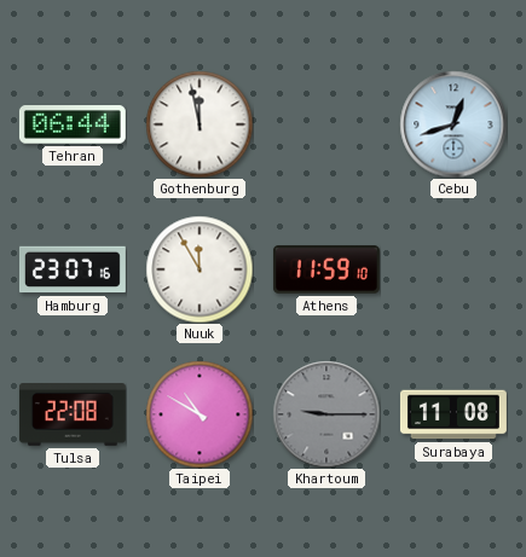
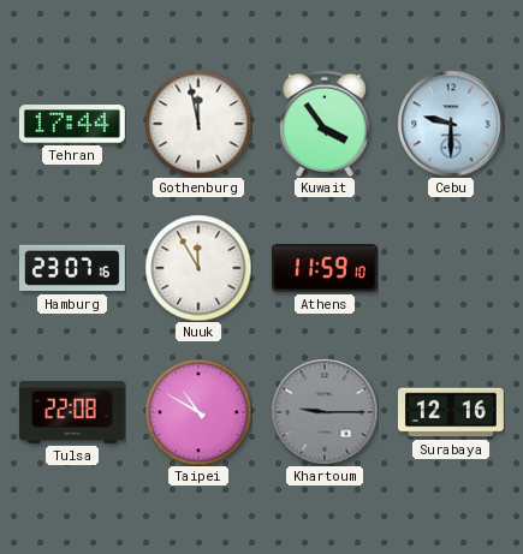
Tehran: 06:44 -> 17:44
Kuwait: none -> 3:54
Cebu: 12:42 -> 9:30
Surabaya: 11:08 -> 12:16
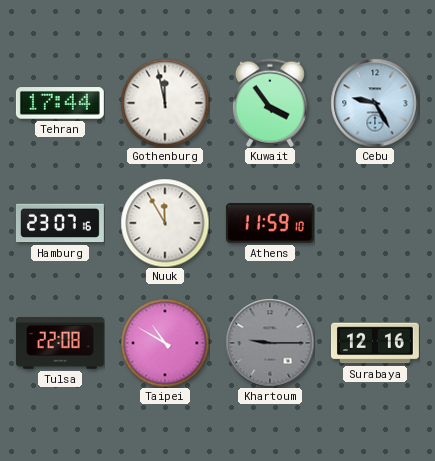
Cebu: 9:30 -> 9:25
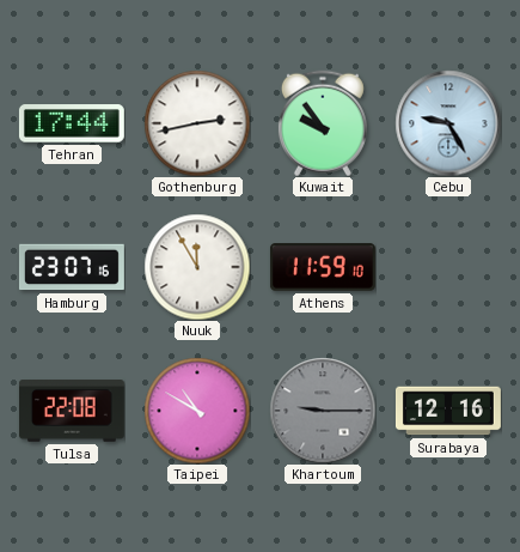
Gothenburg: 11:58 -> 2:43
Kuwait: 3:54 -> 9:54
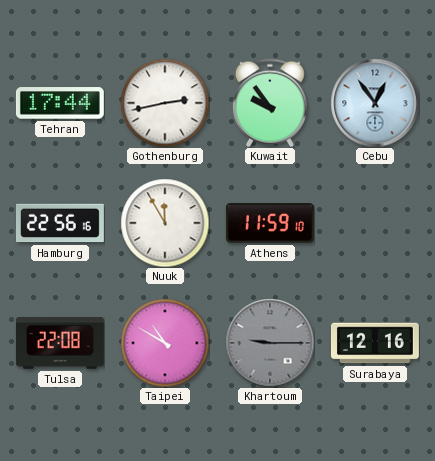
Cebu: 9:25 -> 12:54
Hamburg: 23:07 -> 22:56
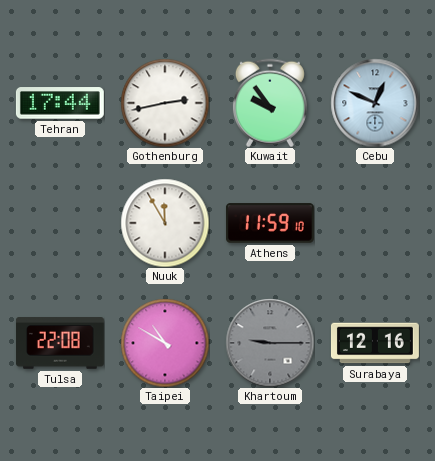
Cebu: 12:54 -> 12:49
Hamburg: 22:56 -> none
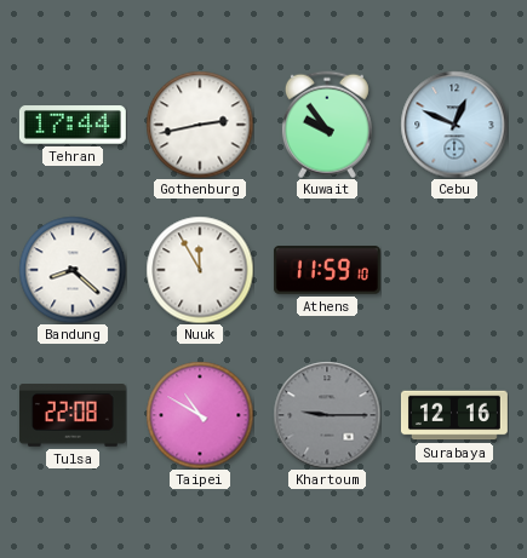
Bandung: none -> 8:22
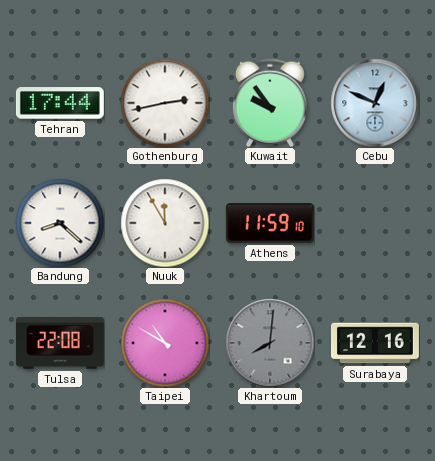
Khartoum: 9:15 -> 8:01
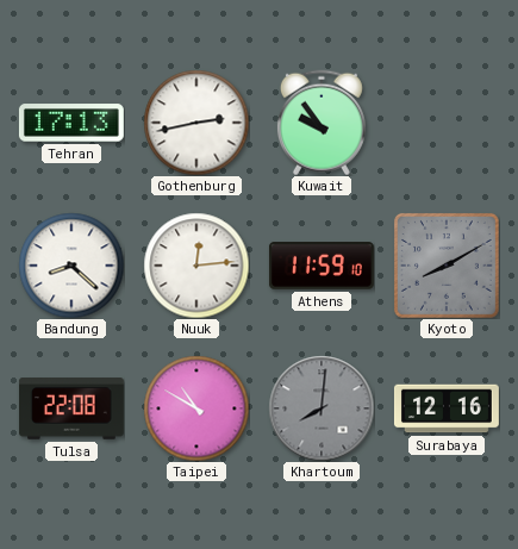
Tehran: 17:44 -> 17:13
Cebu: 12:49 -> none
Nuuk: 11:55 -> 12:14
Kyoto: none -> 8:10
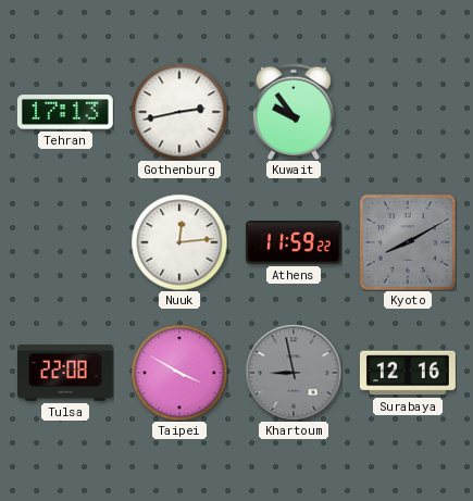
Bandung: 8:22 -> none
Athens: 11:59:10 -> 11:59:22
Taipei: 10:50 -> 3:50
Khartoum: 8:01 -> 8:58
